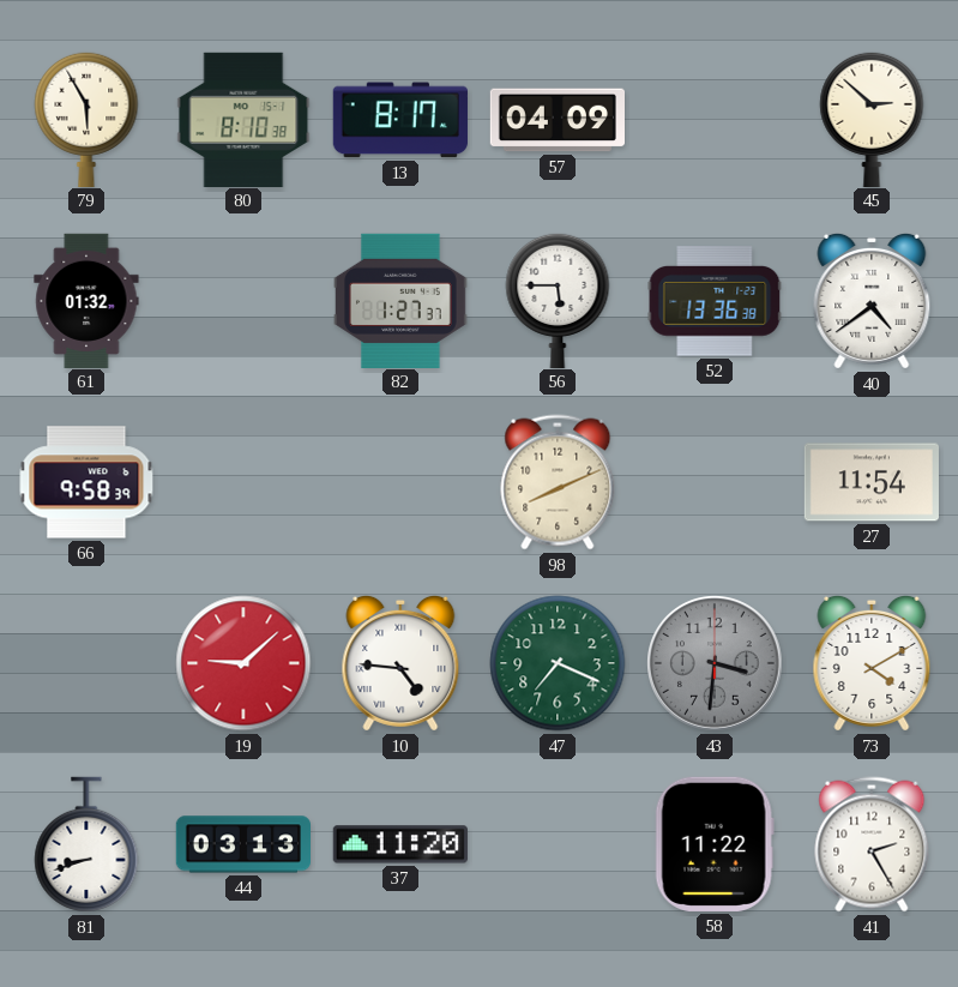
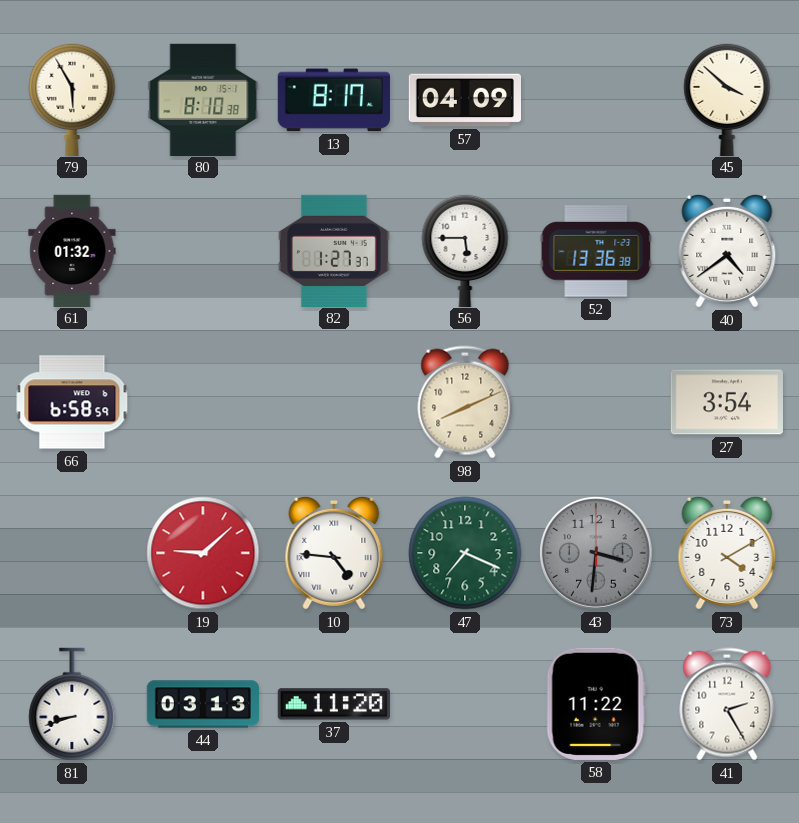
45: 2:52 -> 3:52
66: 9:58 -> 6:58
27: 11:54 -> 3:54
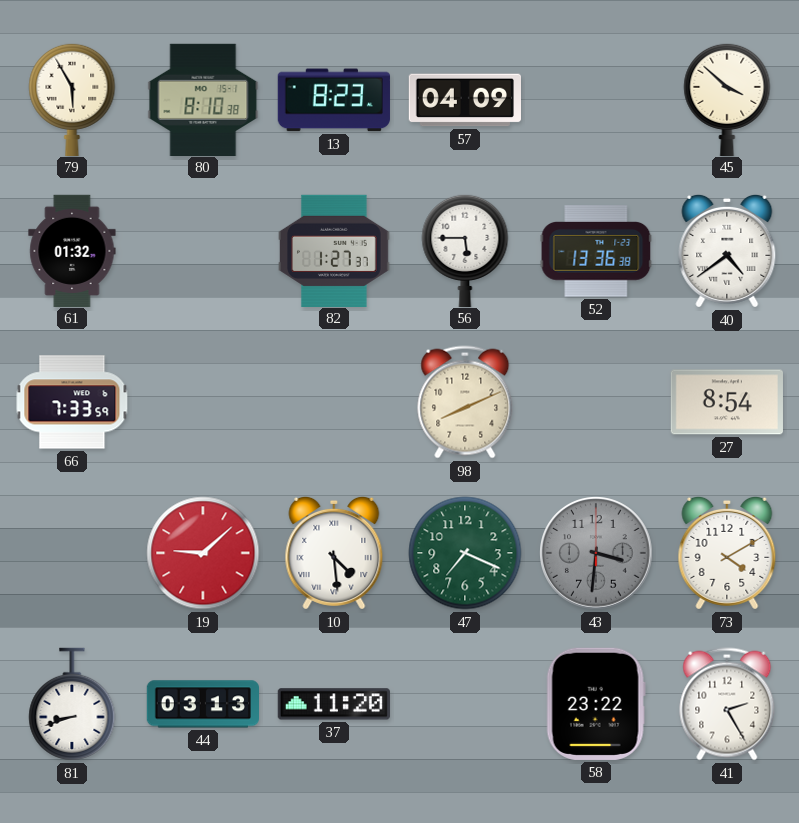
13: 8:17 -> 8:23
66: 6:58 -> 7:33
27: 3:54 -> 8:54
10: 4:46 -> 4:29
58: 11:22 -> 23:22
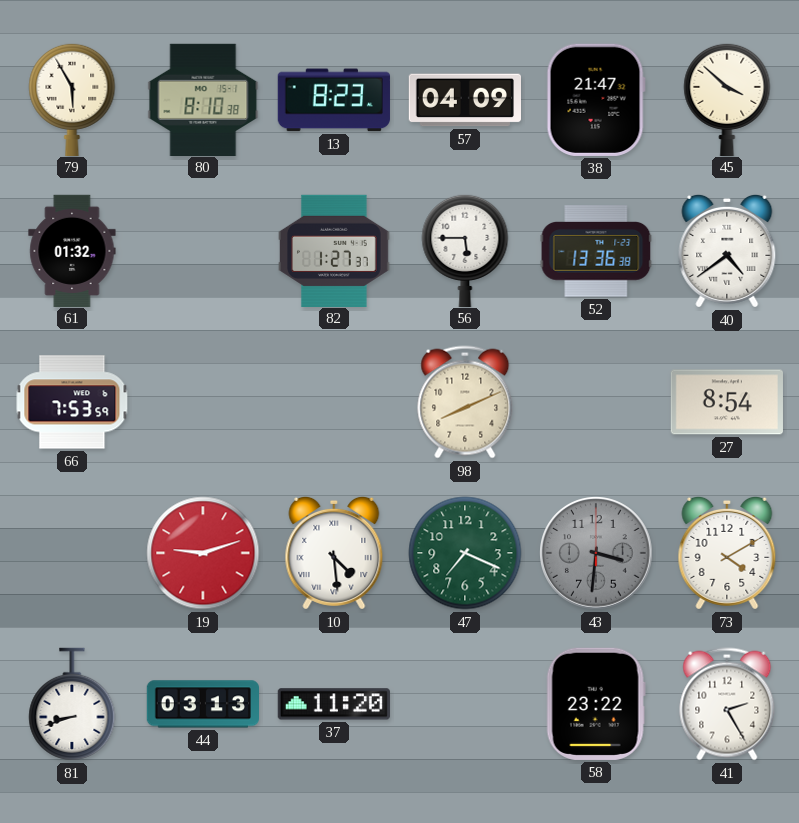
38: none -> 21:47
66: 7:33 -> 7:53
19: 9:08 -> 9:12
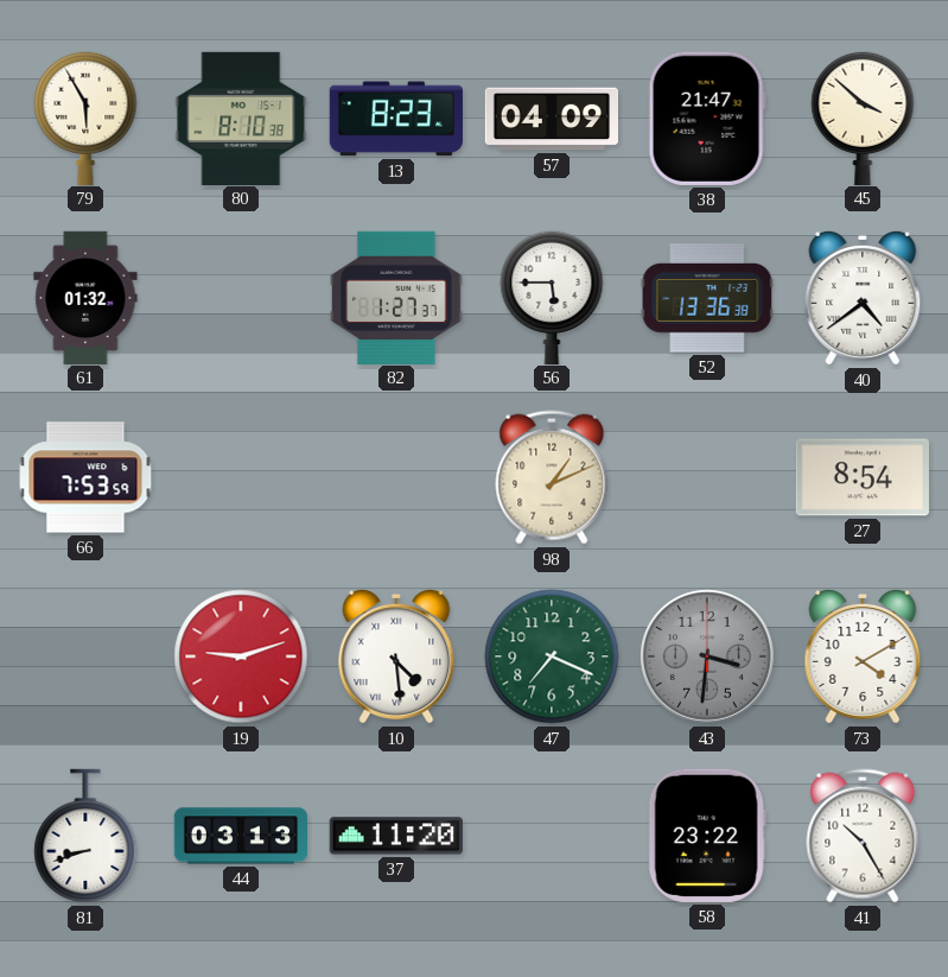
98: 8:11 -> 1:11
41: 2:25 -> 10:25
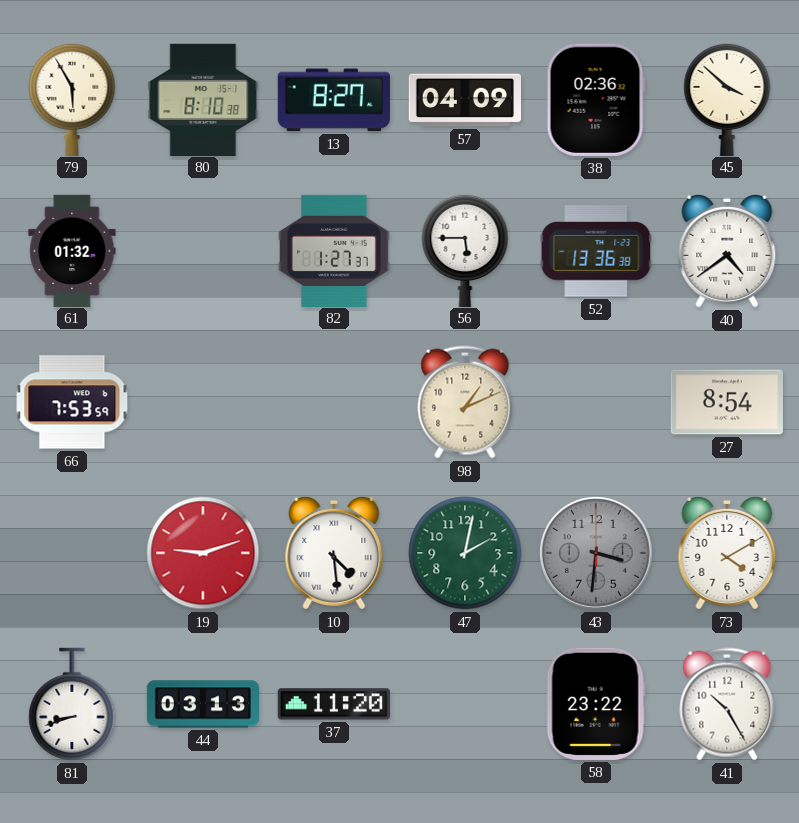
13: 8:23 -> 8:27
38: 21:47 -> 02:36
47: 7:19 -> 2:02
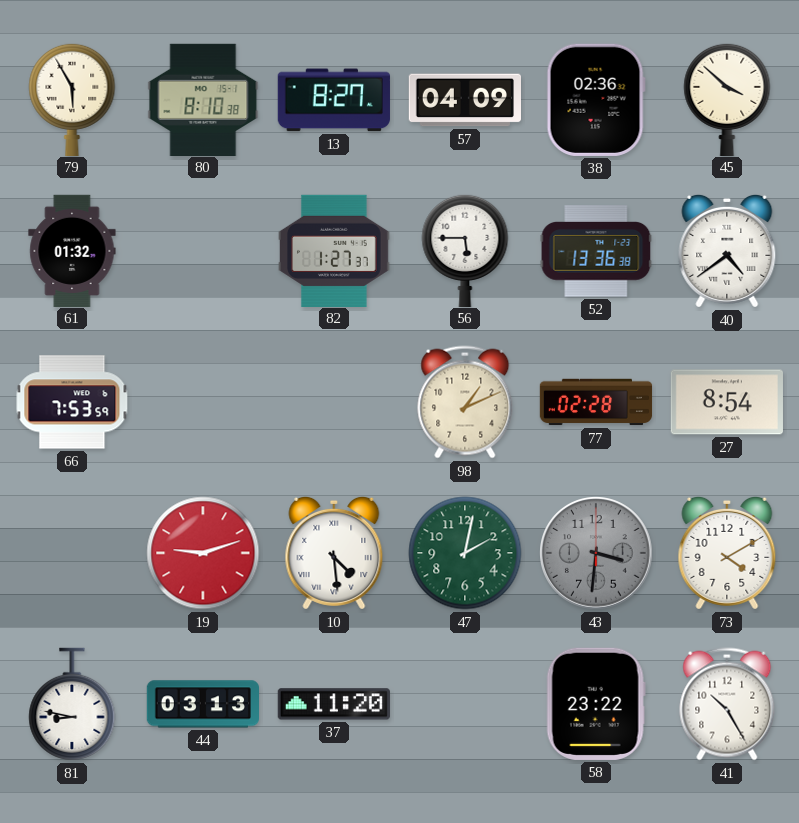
77: none -> 02:28
81: 8:42 -> 8:47
